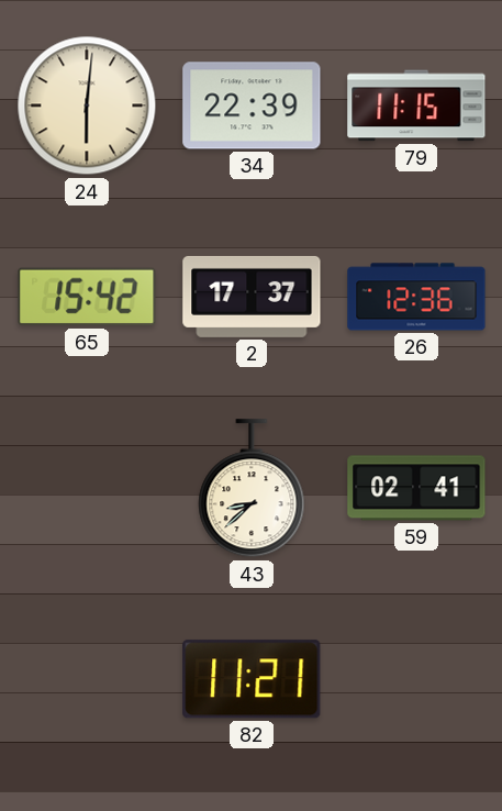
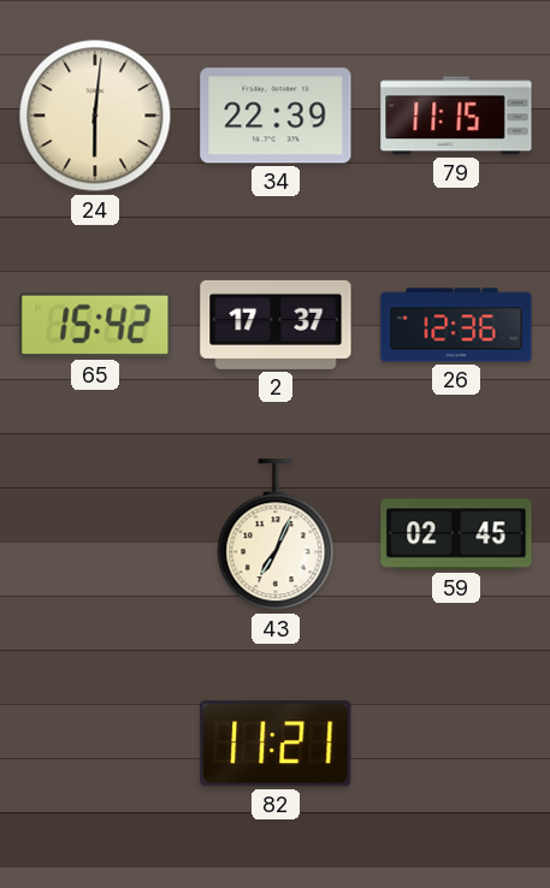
43: 8:38 -> 7:04
59: 02:41 -> 02:45
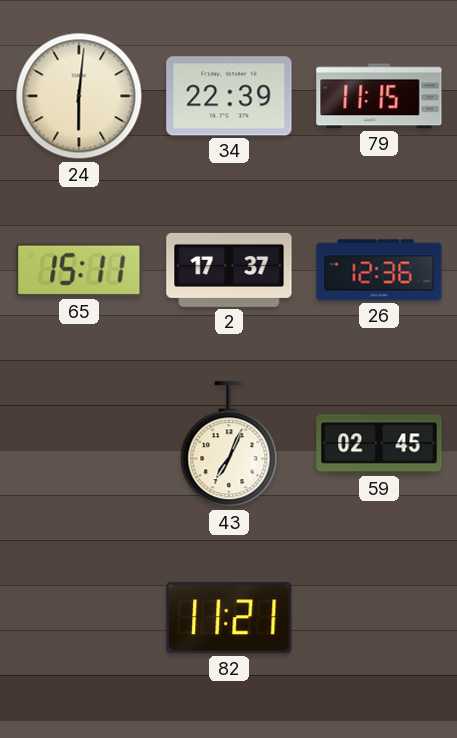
65: 15:42 -> 15:11
